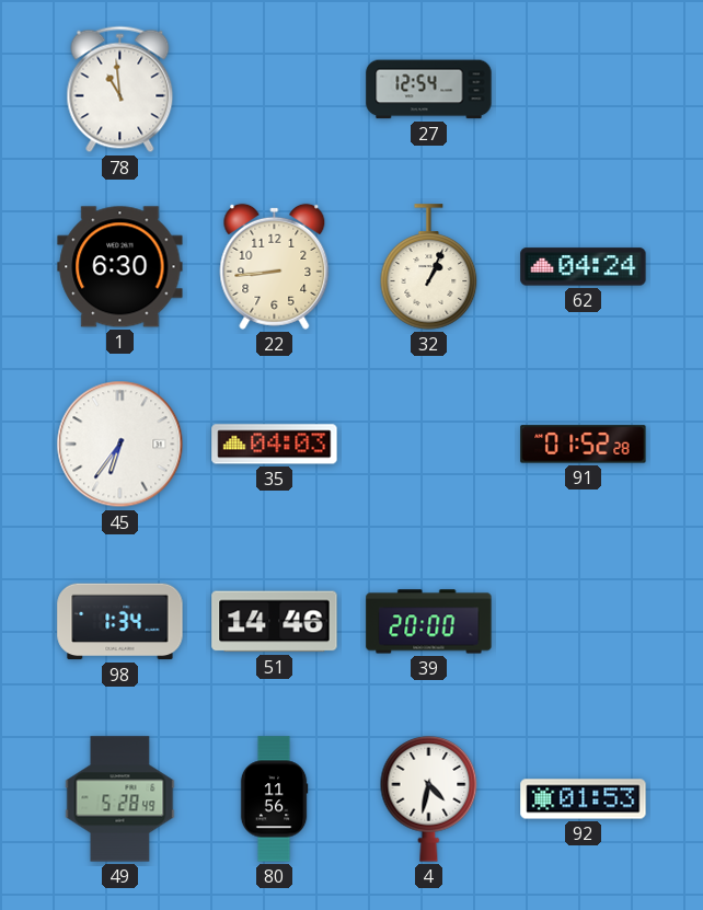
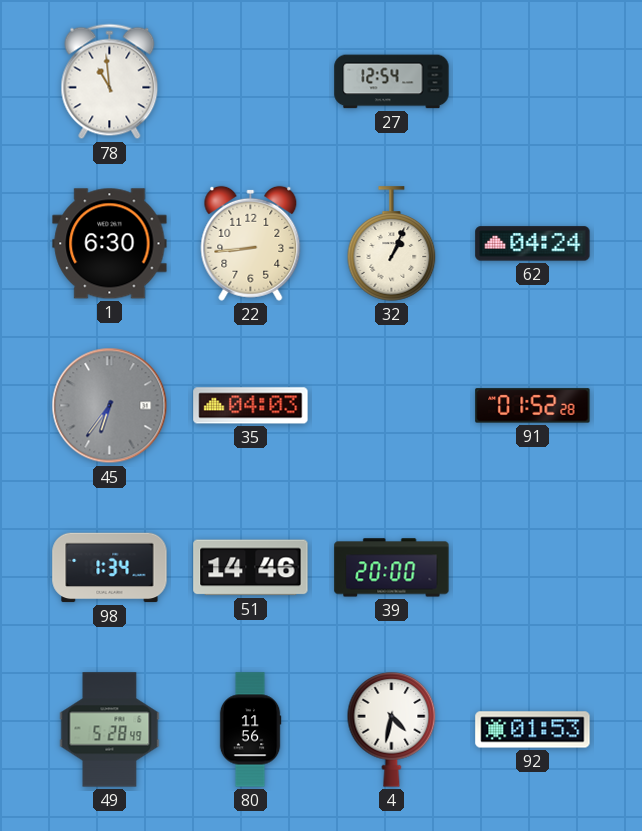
45 dial: white -> grey
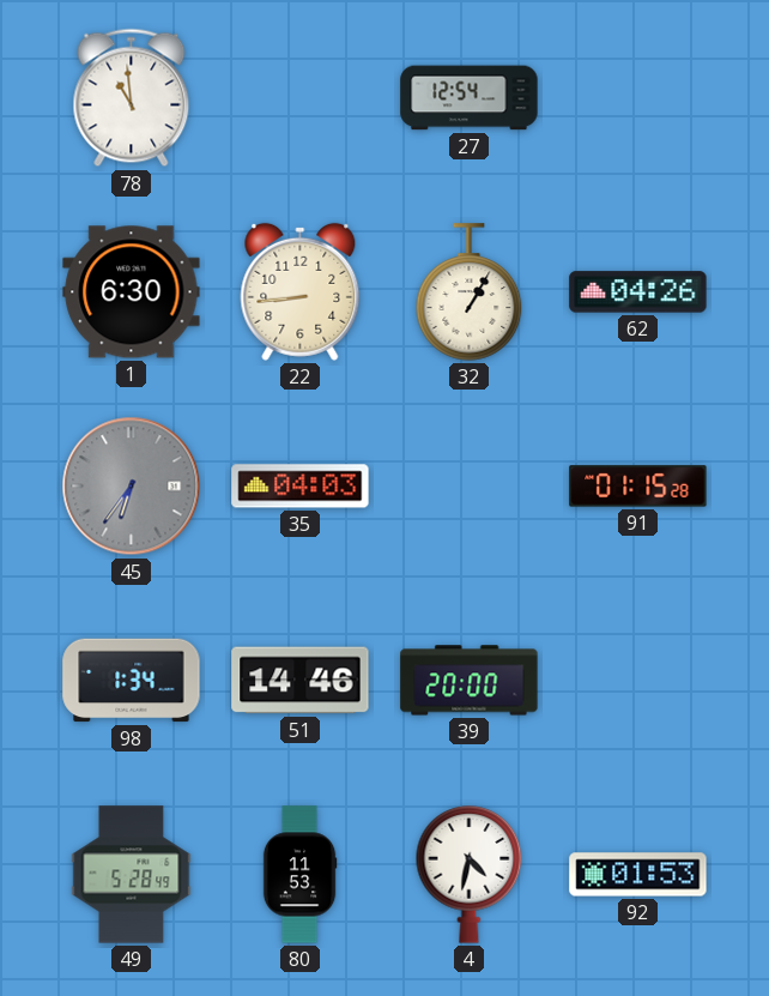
32: 1:04 -> 1:05
62: 04:24 -> 04:26
91: 01:52 -> 01:15
80: 11:56 -> 11:53
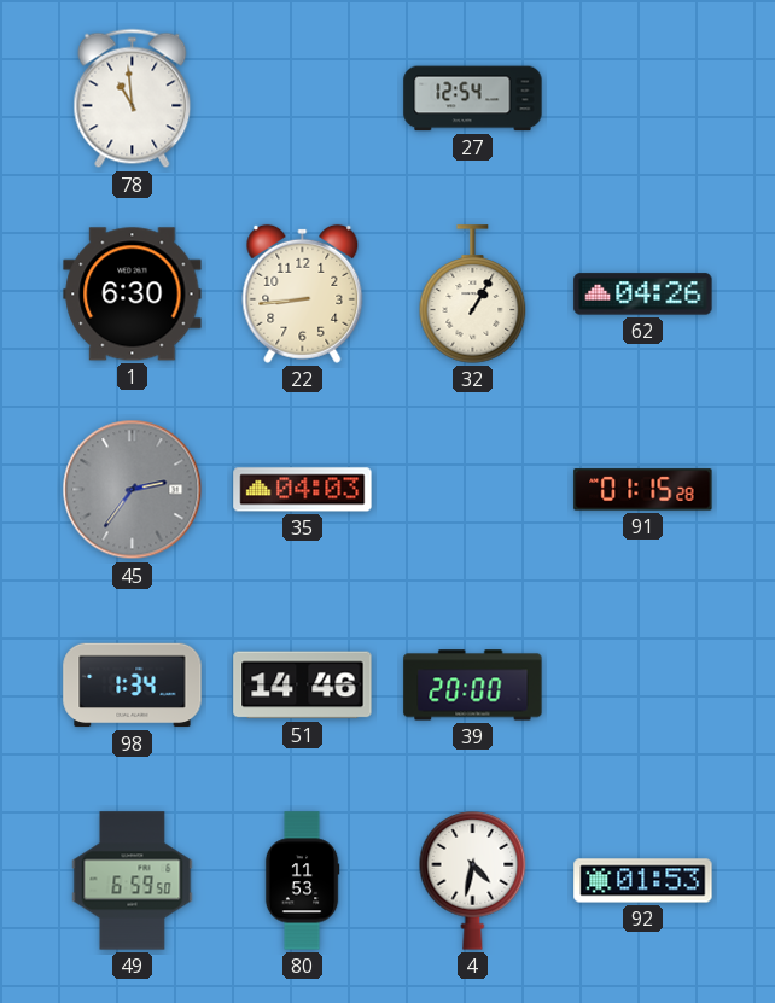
45: 6:36 -> 2:36
49: 5:28 -> 6:59
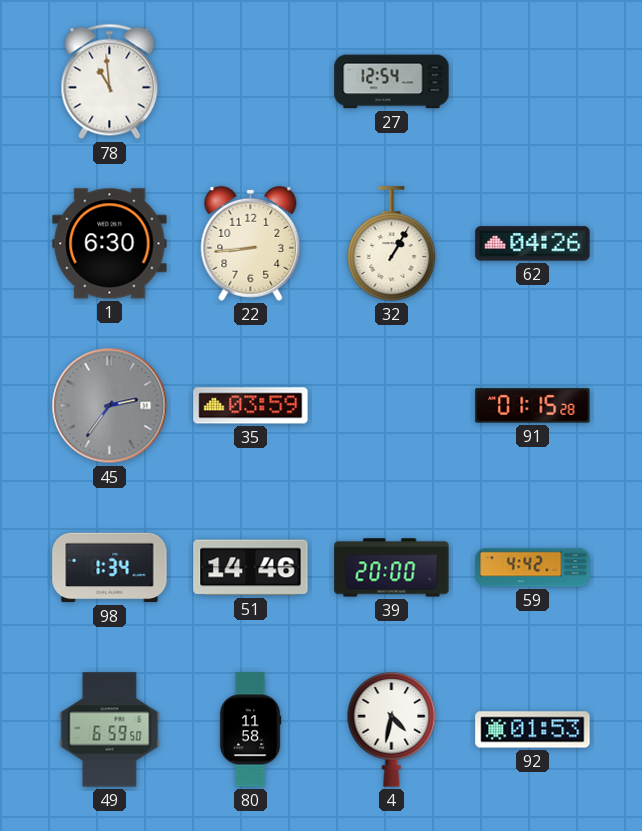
35: 04:03 -> 03:59
59: none -> 4:42
80: 11:53 -> 11:58
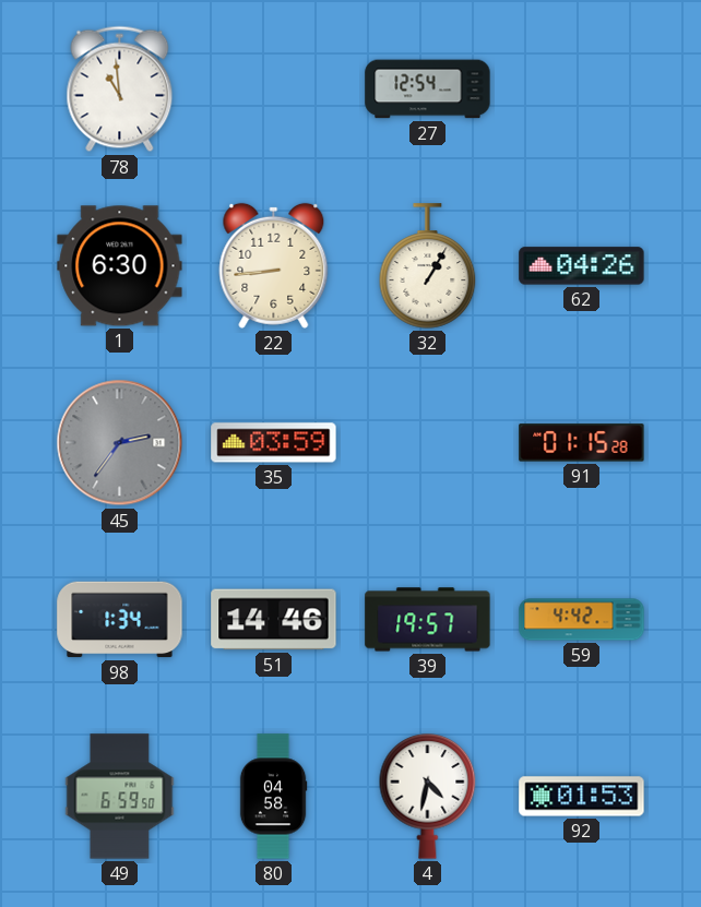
39: 20:00 -> 19:57
80: 11:58 -> 04:58
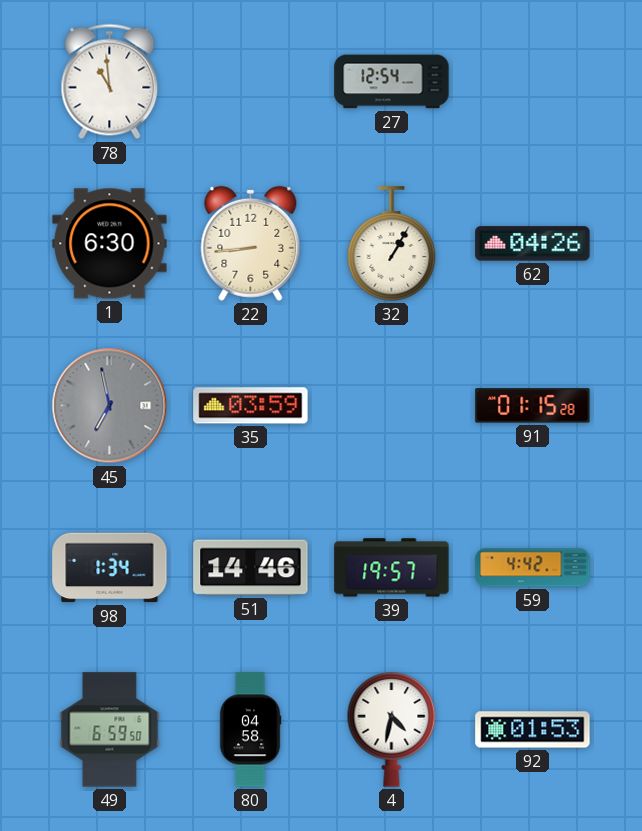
45: 2:36 -> 6:58
